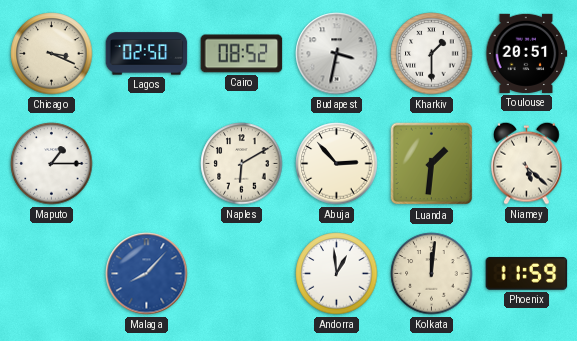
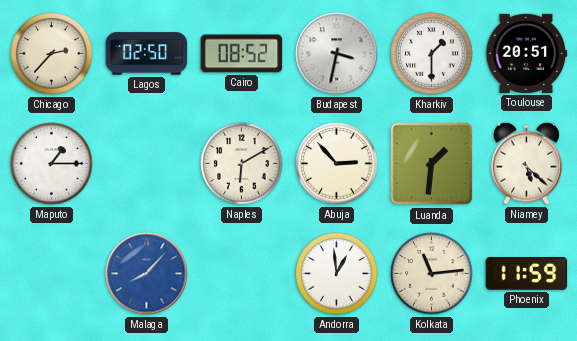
Chicago: 3:19 -> 2:37
Kolkata: 12:01 -> 11:14
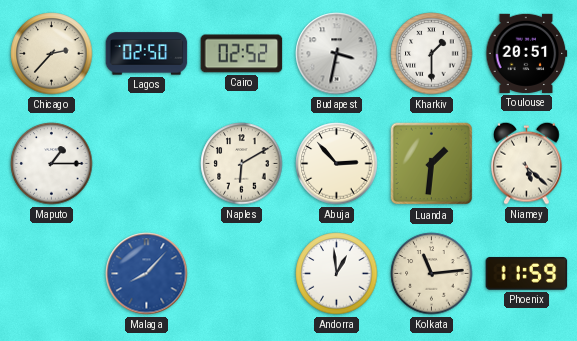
Cairo: 08:52 -> 02:52
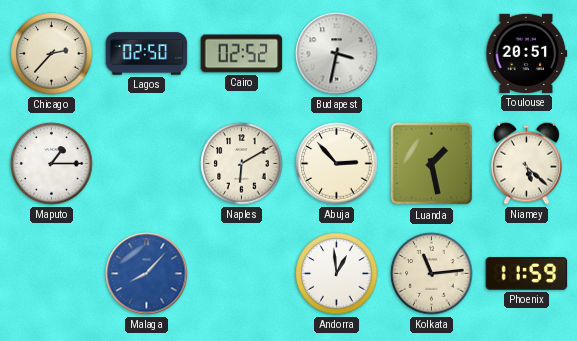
Kharkiv: 1:30 -> none
Luanda: 1:31 -> 1:28
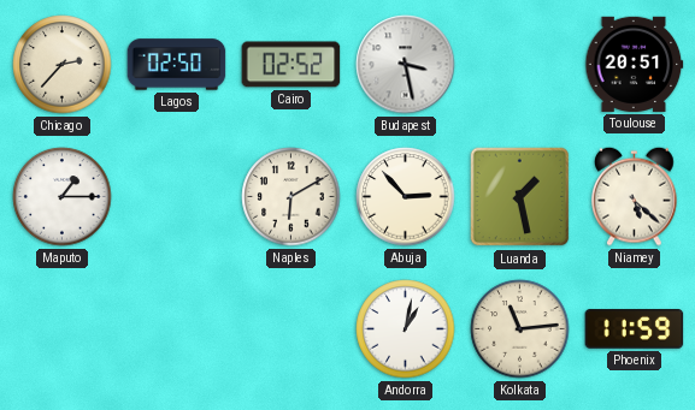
Budapest: 3:32 -> 3:28
Malaga: 8:07 -> none
Andorra: 12:59 -> 1:02
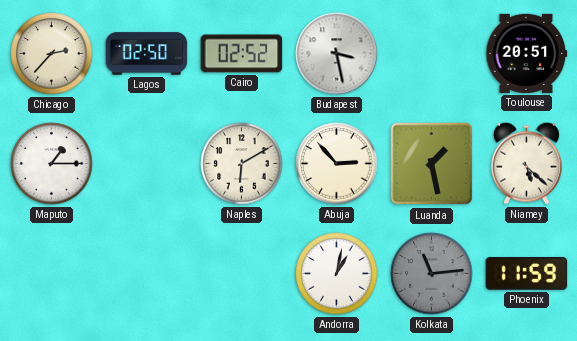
Kolkata dial: cream -> grey
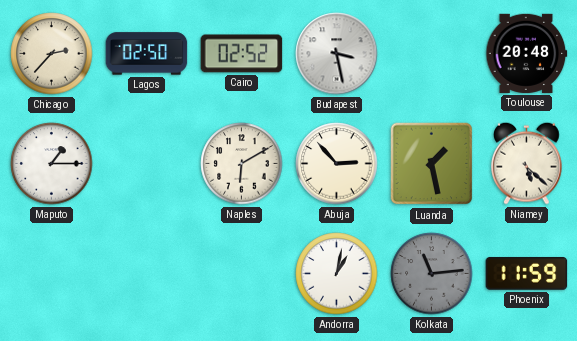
Toulouse: 20:51 -> 20:48
